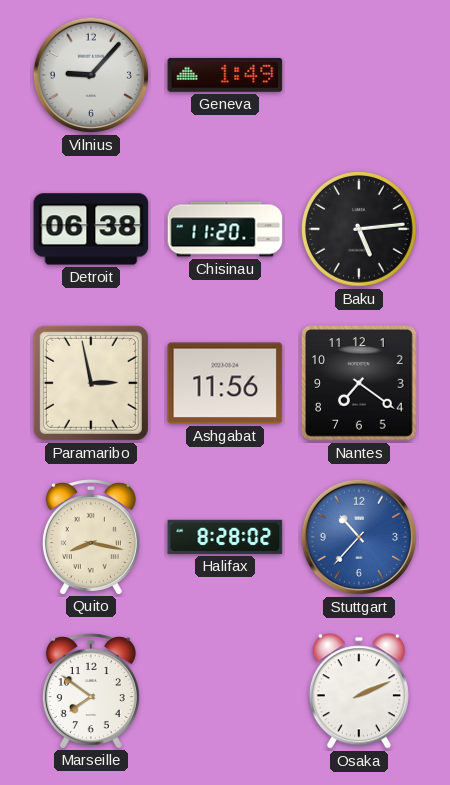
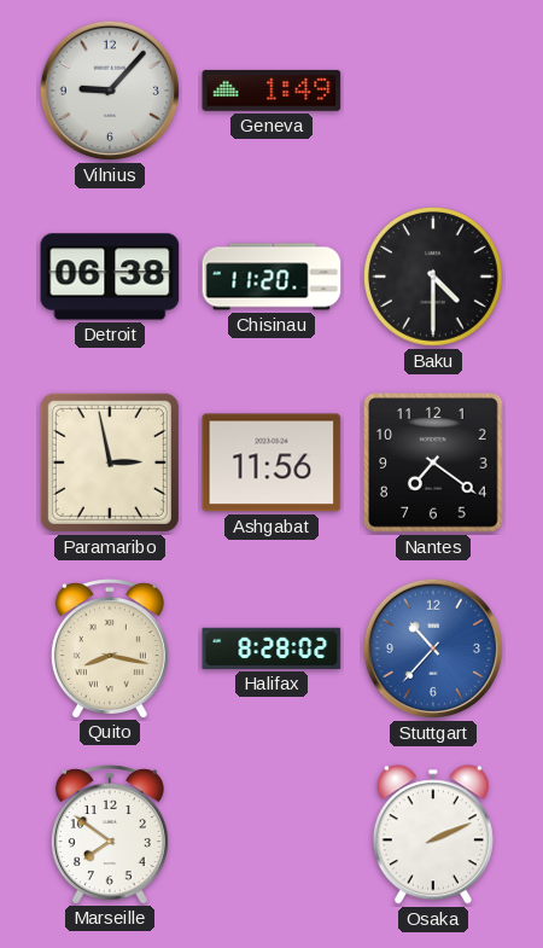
Baku: 5:14 -> 4:30
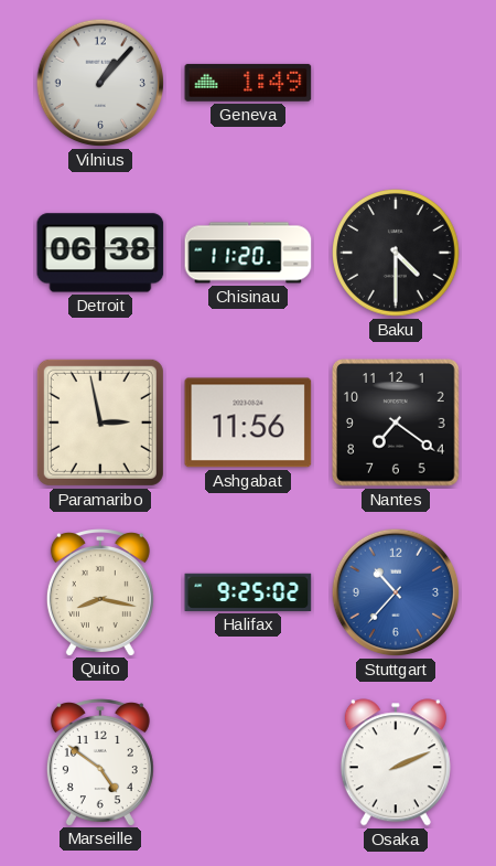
Vilnius: 9:07 -> 1:07
Halifax: 8:28 -> 9:25
Marseille: 7:51 -> 4:51
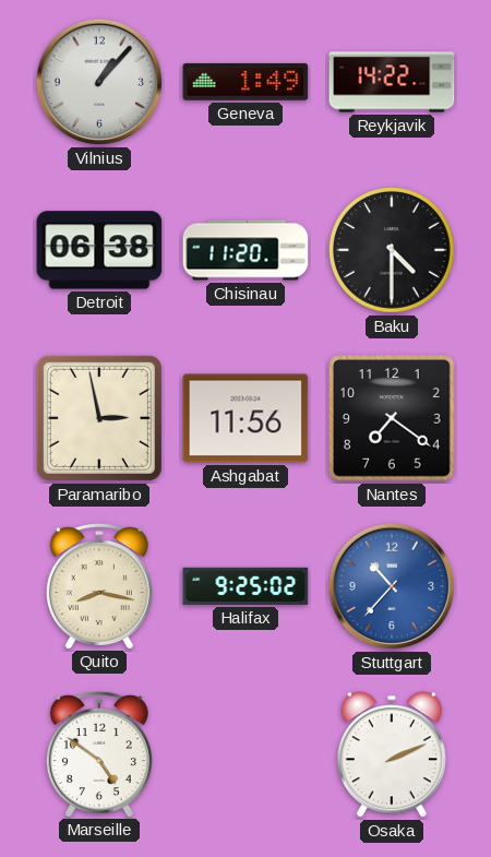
Reykjavik: none -> 14:22
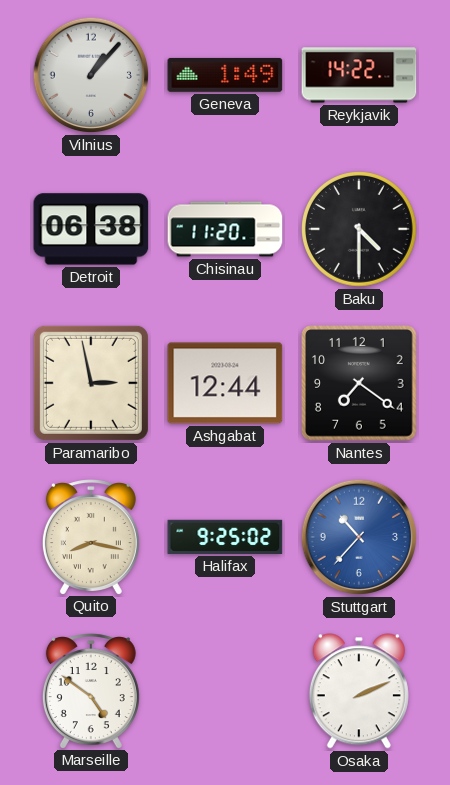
Ashgabat: 11:56 -> 12:44
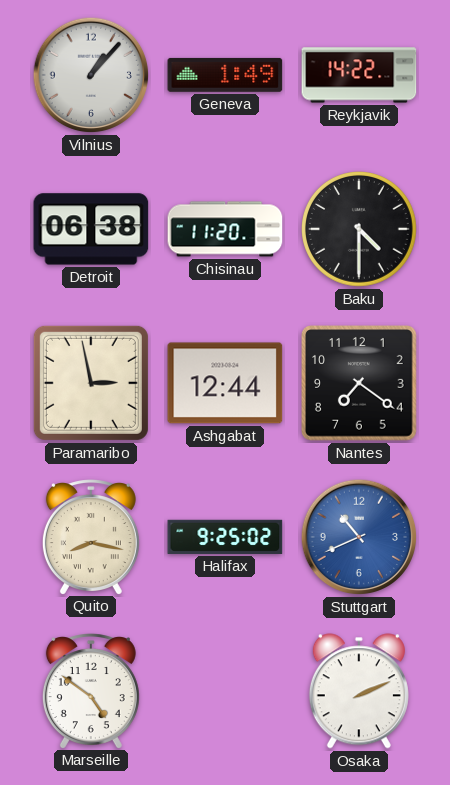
Stuttgart: 10:37 -> 10:41
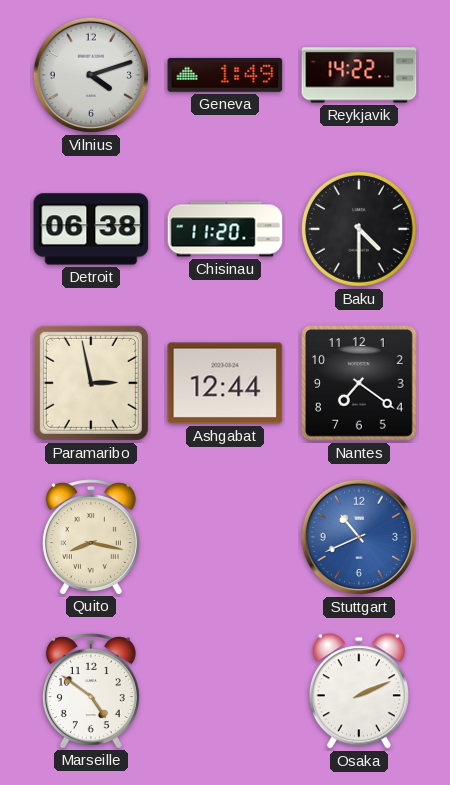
Vilnius: 1:07 -> 4:12
Halifax: 9:25 -> none
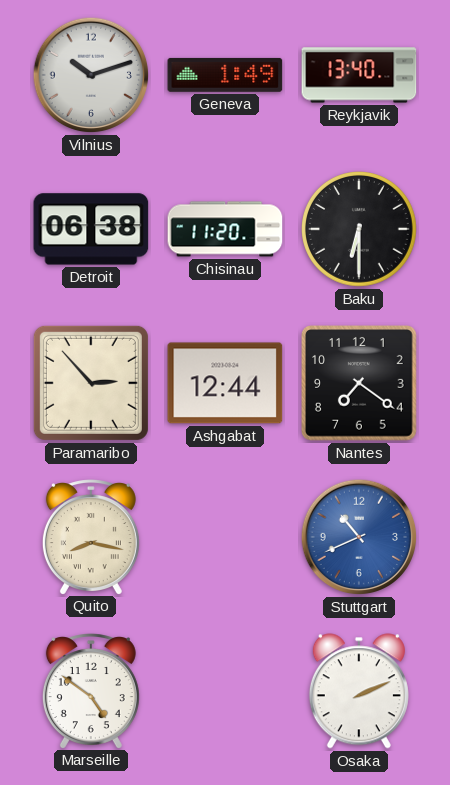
Vilnius: 4:12 -> 10:12
Reykjavik: 14:22 -> 13:40
Baku: 4:30 -> 6:30
Paramaribo: 2:58 -> 2:53
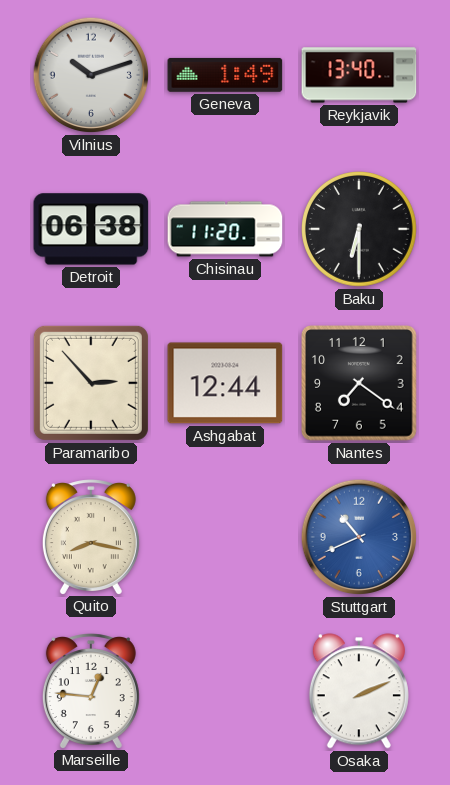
Marseille: 4:51 -> 12:46
